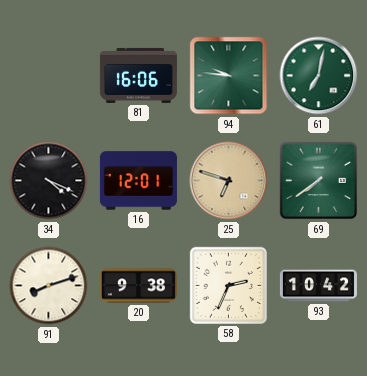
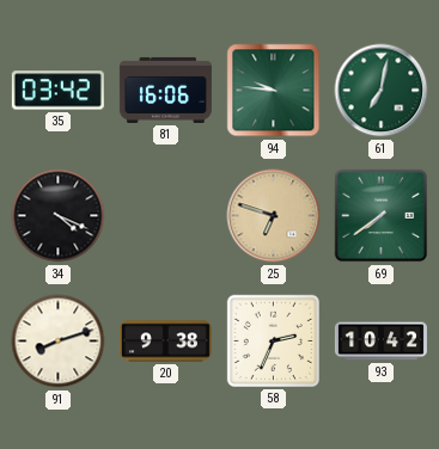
35: none -> 03:42
16: 12:01 -> none
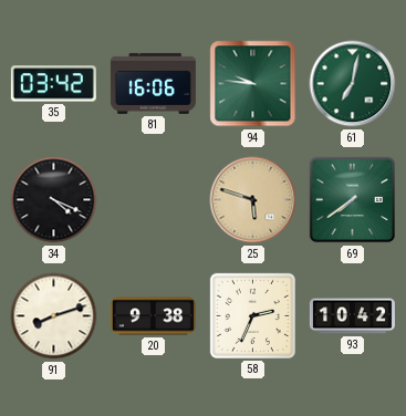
25: 6:48 -> 5:48
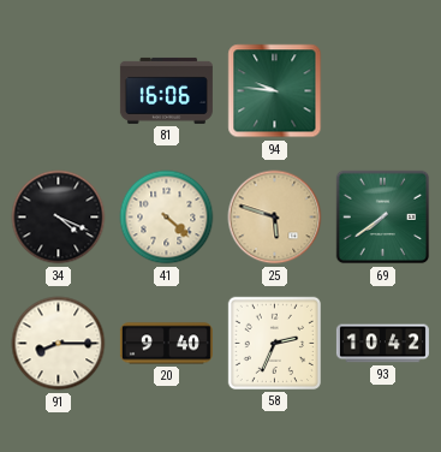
35: 03:42 -> none
61: 7:02 -> none
41: none -> 4:22
91: 8:12 -> 8:15
20: 9:38 -> 9:40
